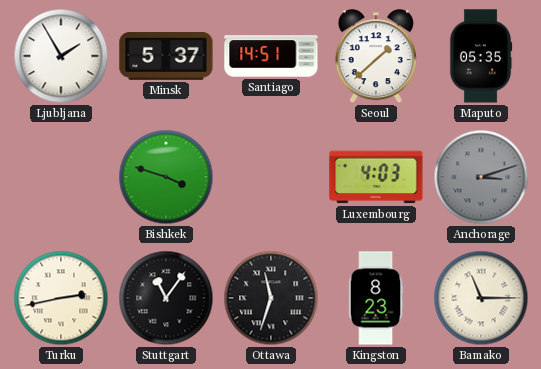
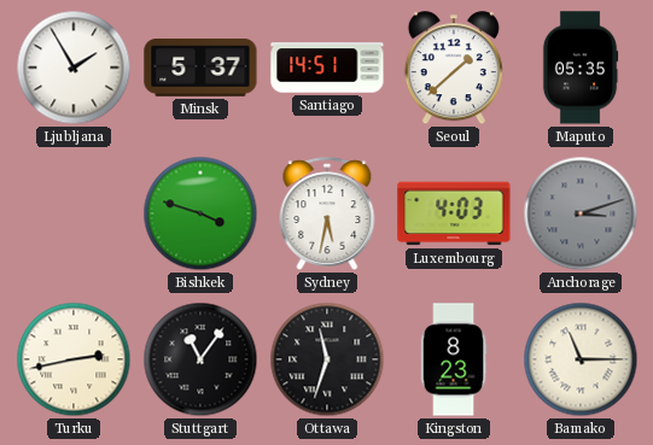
Sydney: none -> 5:32
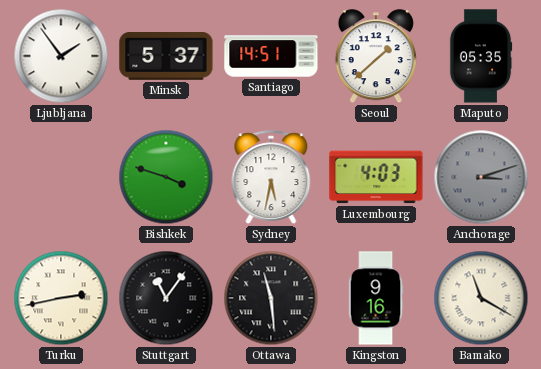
Ljubljana: 1:55 -> 1:54
Ottawa: 11:33 -> 11:29
Kingston: 8:23 -> 9:16
Bamako: 11:15 -> 11:20
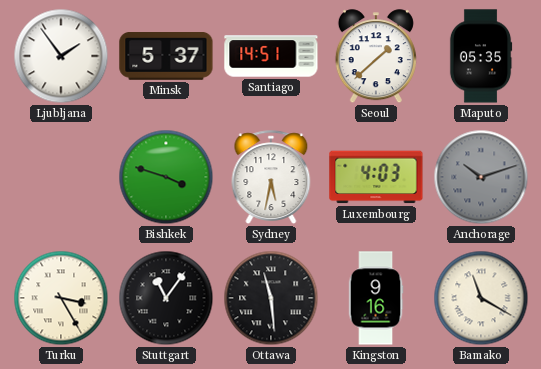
Anchorage: 3:12 -> 10:12
Turku: 2:43 -> 3:25
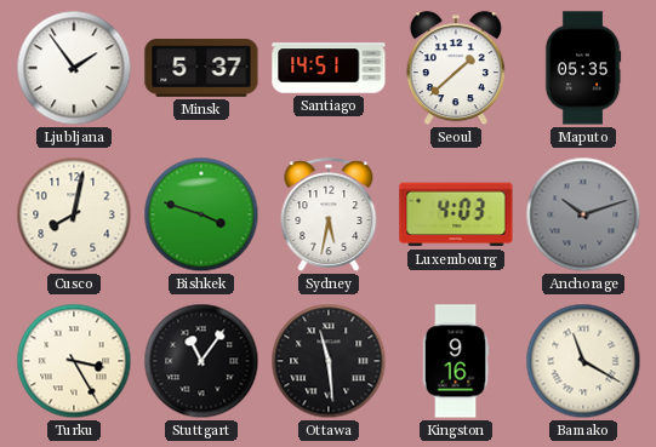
Cusco: none -> 8:02
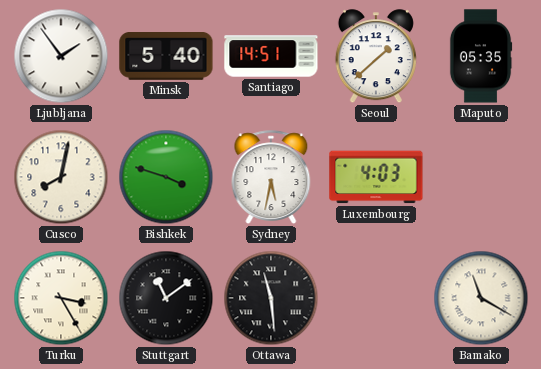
Minsk: 5:37 -> 5:40
Anchorage: 10:12 -> none
Stuttgart: 11:06 -> 11:09
Kingston: 9:16 -> none
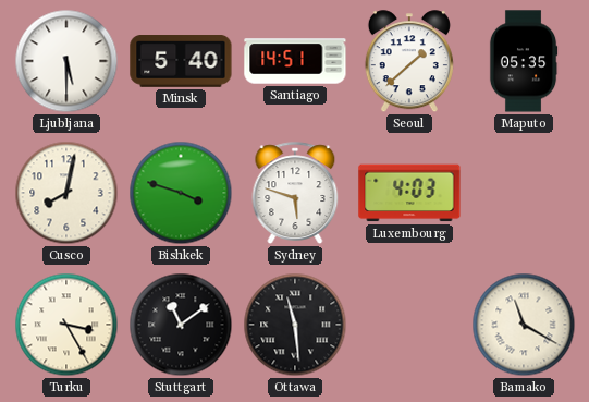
Ljubljana: 1:54 -> 5:30
Sydney: 5:32 -> 5:48
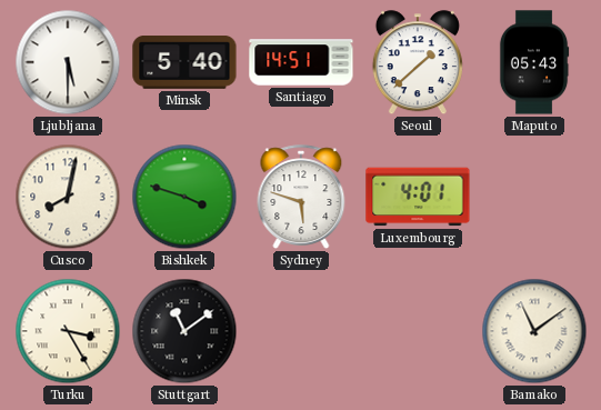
Maputo: 05:35 -> 05:43
Luxembourg: 4:03 -> 4:01
Ottawa: 11:29 -> none
Bamako: 11:20 -> 11:09
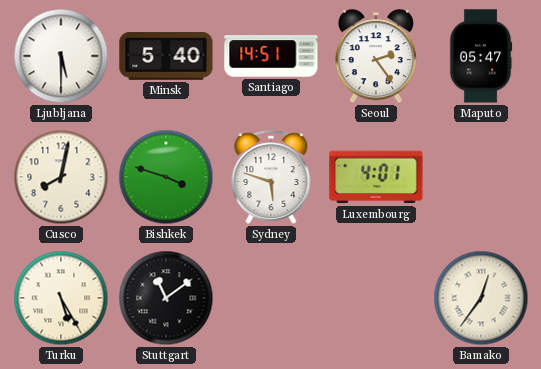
Seoul: 1:38 -> 2:24
Maputo: 05:43 -> 05:47
Turku: 3:25 -> 5:25
Bamako: 11:09 -> 12:36
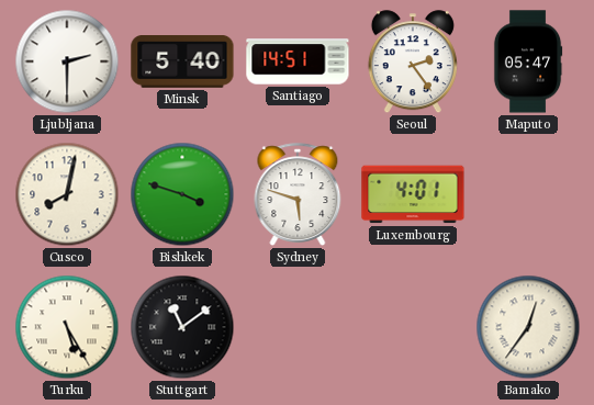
Ljubljana: 5:30 -> 2:30
